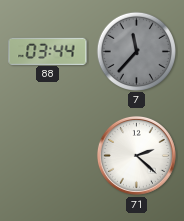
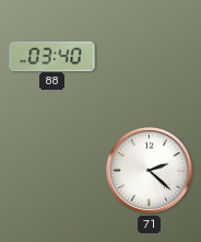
88: 03:44 -> 03:40
7: 11:37 -> none
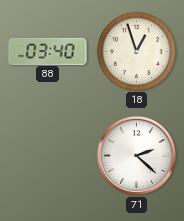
18: none -> 12:57
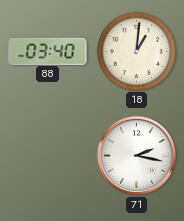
18: 12:57 -> 1:01
71: 2:22 -> 2:17
